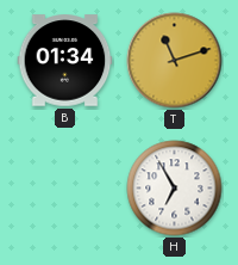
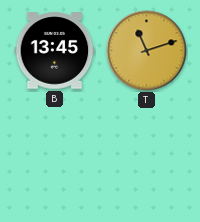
B: 01:34 -> 13:45
H: 6:55 -> none
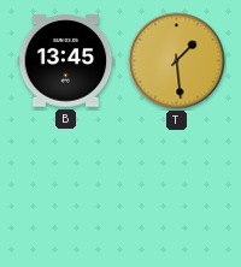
T: 11:12 -> 1:29
